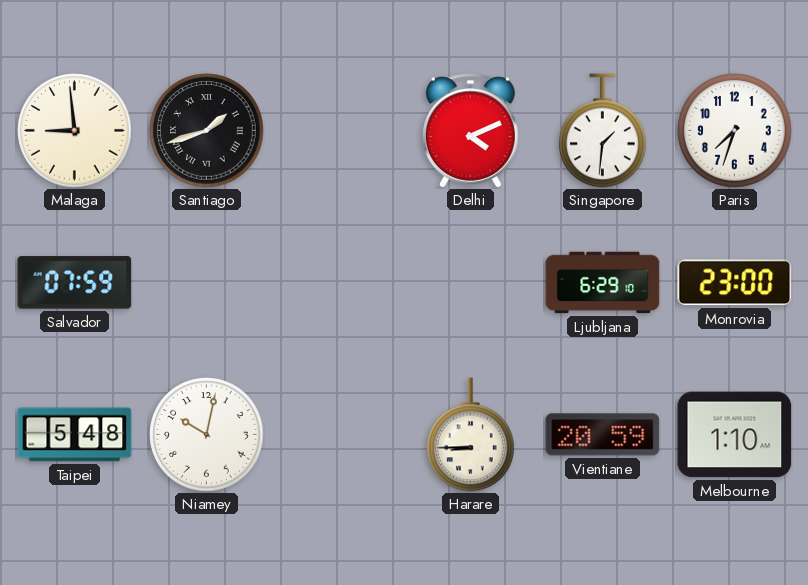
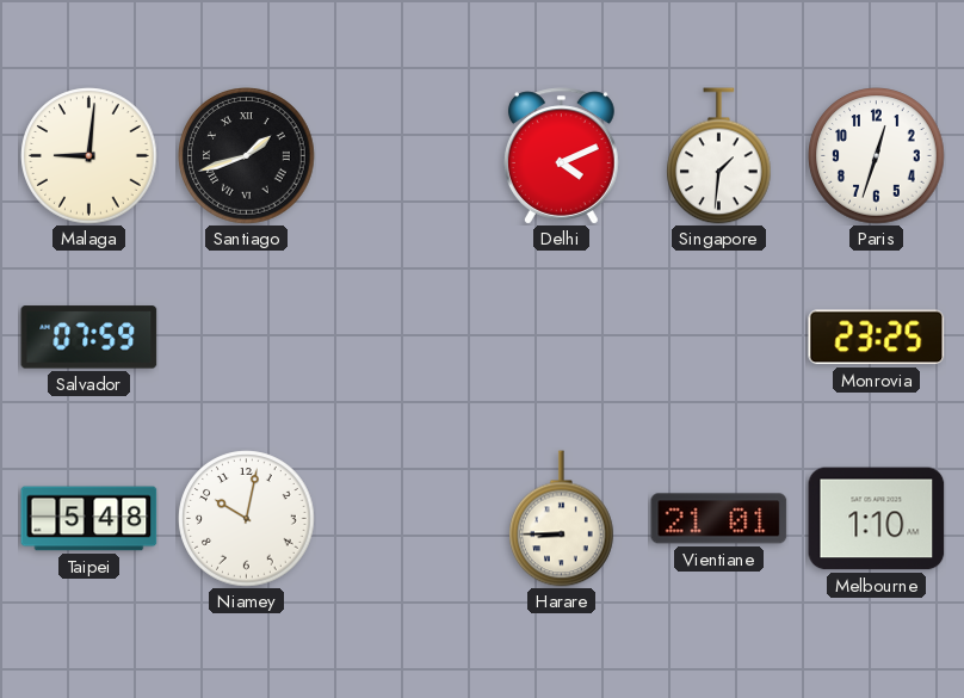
Malaga: 8:59 -> 9:01
Paris: 7:33 -> 12:33
Ljubljana: 6:29 -> none
Monrovia: 23:00 -> 23:25
Vientiane: 20:59 -> 21:01
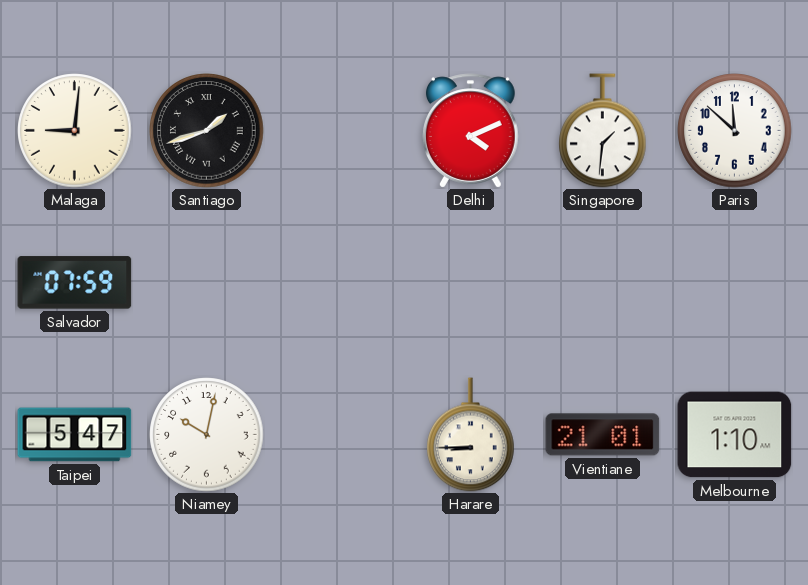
Paris: 12:33 -> 11:52
Monrovia: 23:25 -> none
Taipei: 5:48 -> 5:47
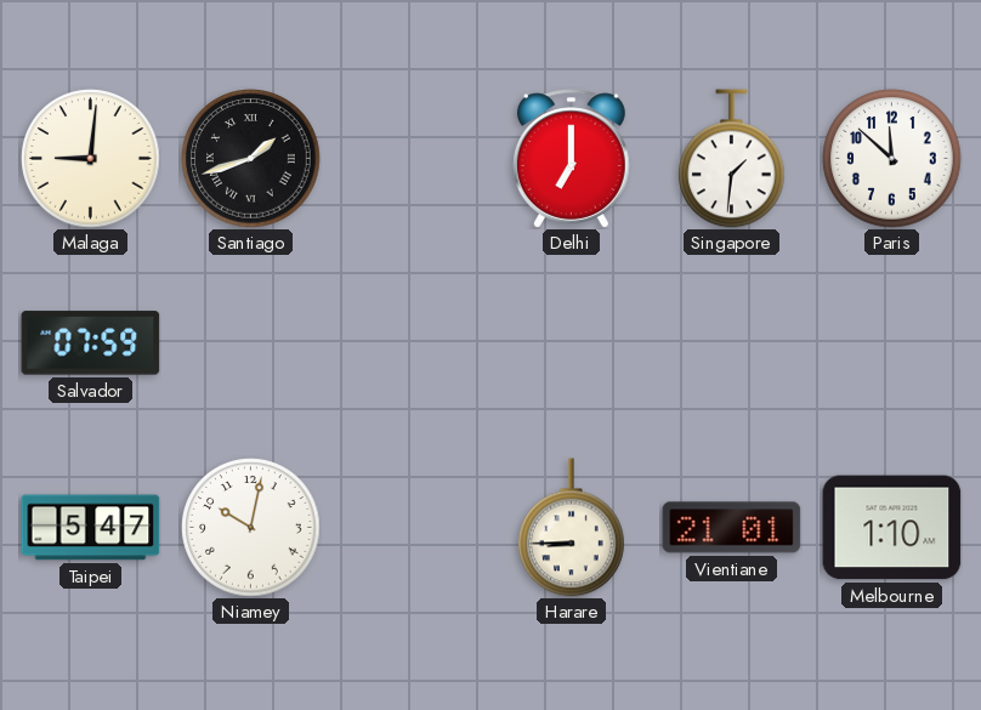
Delhi: 4:11 -> 7:00
